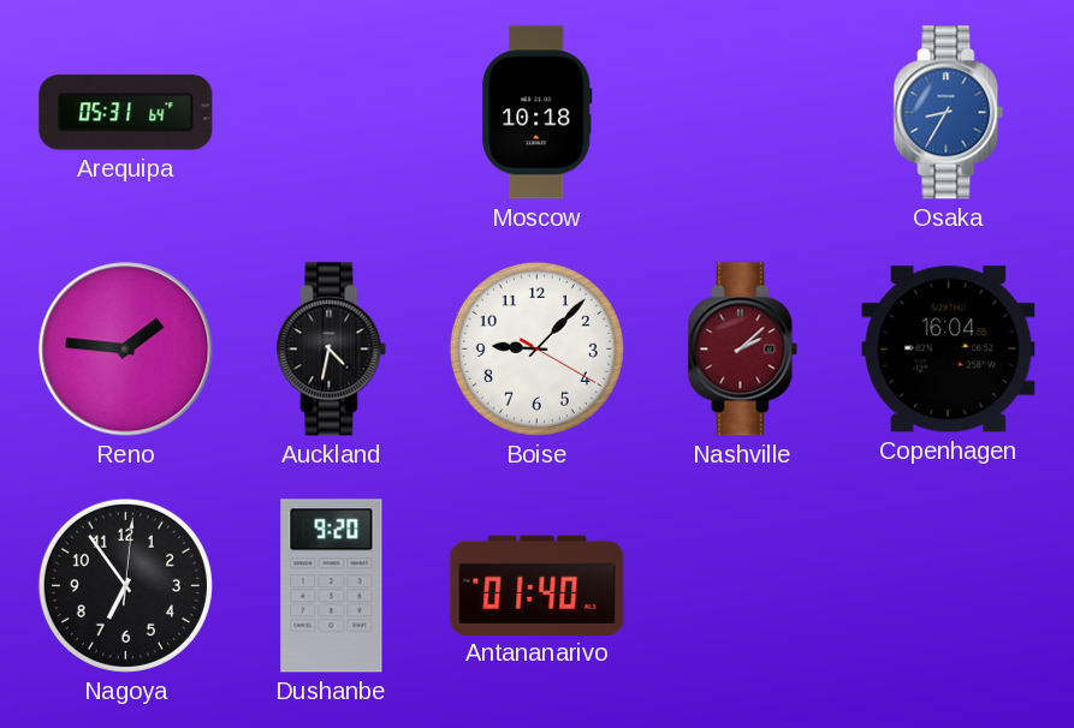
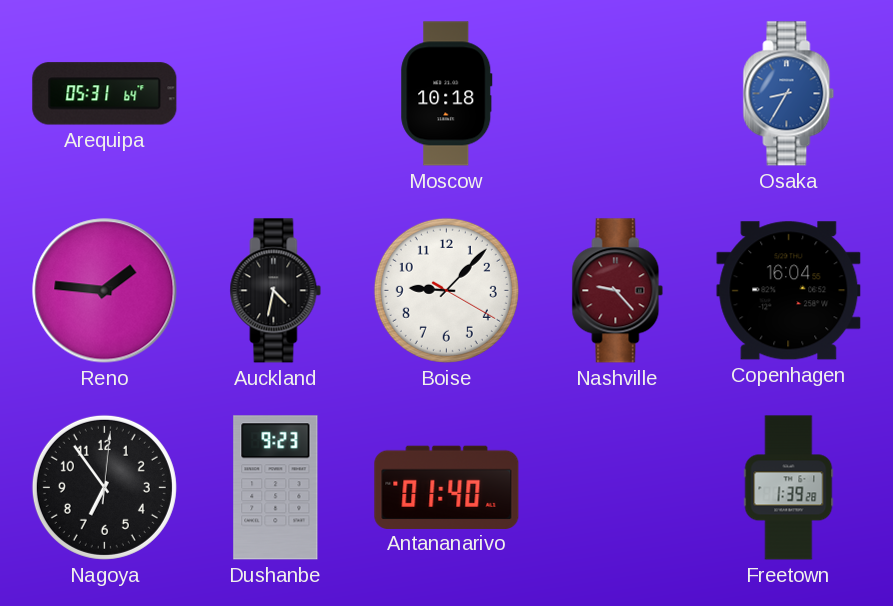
Nashville: 2:08 -> 9:23
Dushanbe: 9:20 -> 9:23
Freetown: none -> 1:39
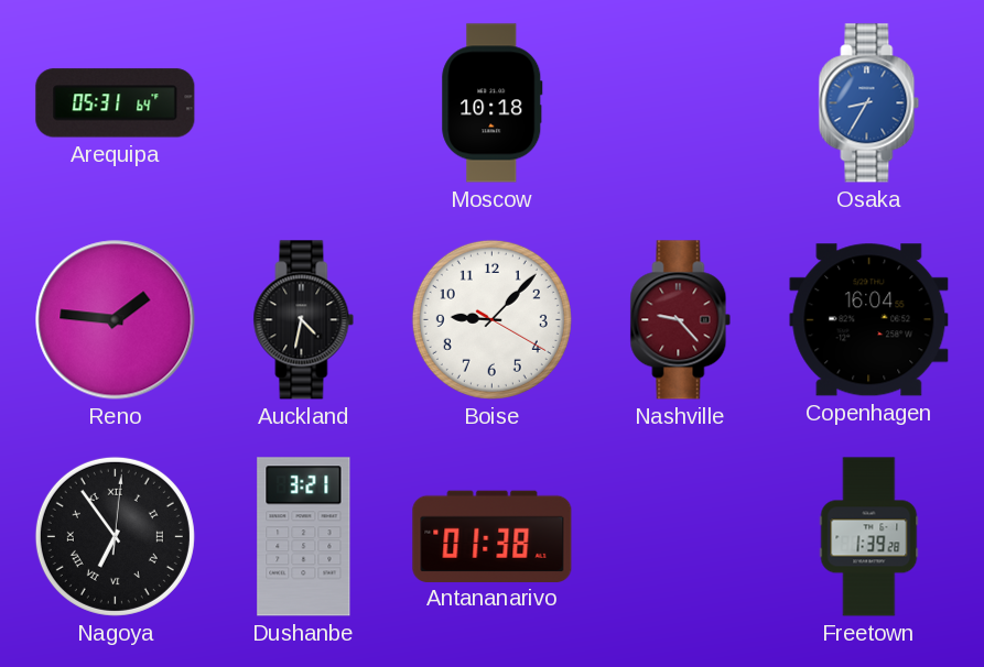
Nagoya numerals: Arabic -> Roman
Dushanbe: 9:23 -> 3:21
Antananarivo: 01:40 -> 01:38
